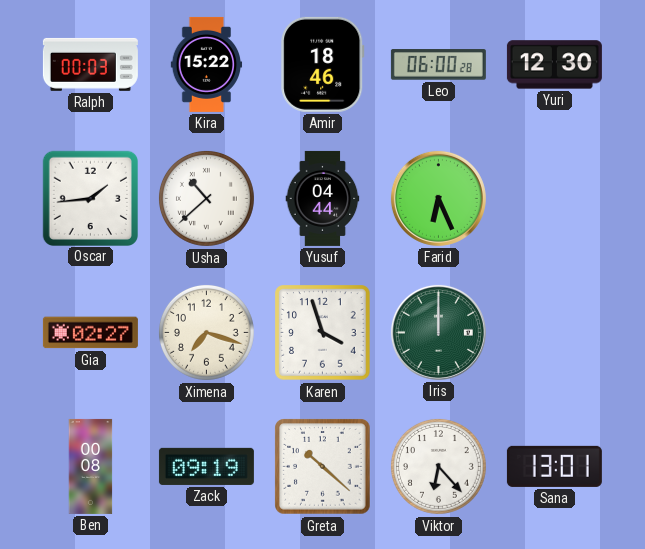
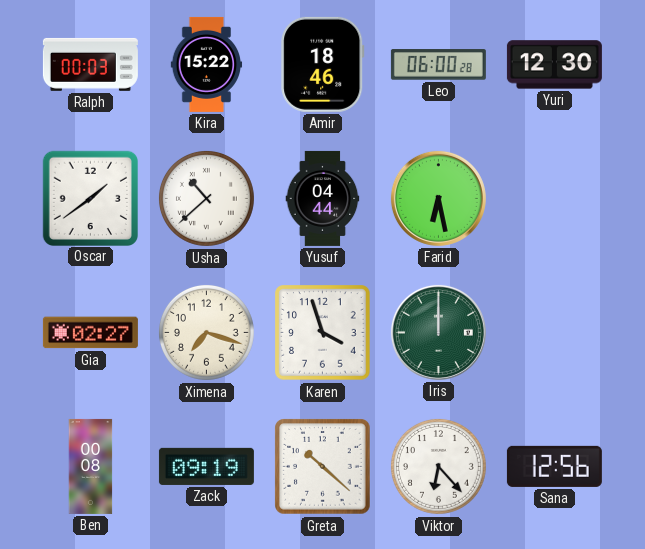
Oscar: 1:44 -> 1:39
Farid: 6:26 -> 6:28
Sana: 13:01 -> 12:56
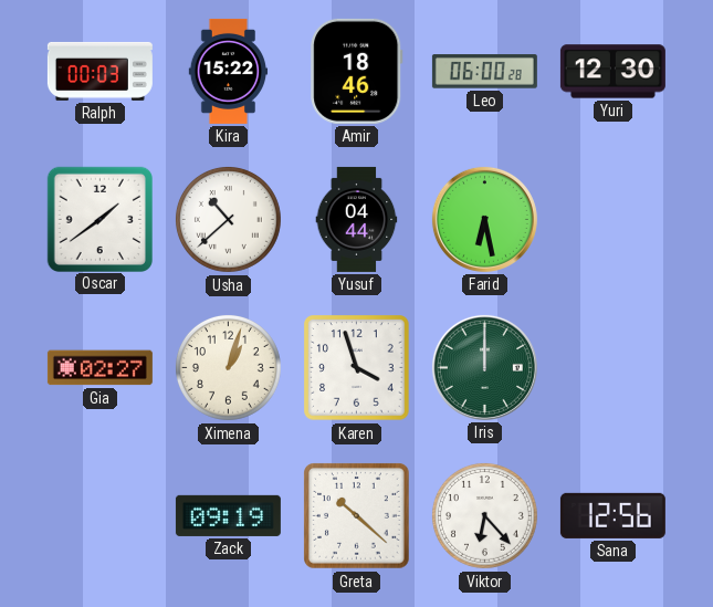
Ximena: 7:18 -> 1:03
Ben: 00:08 -> none
